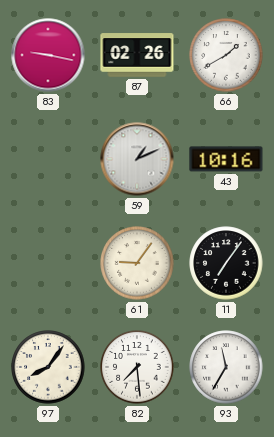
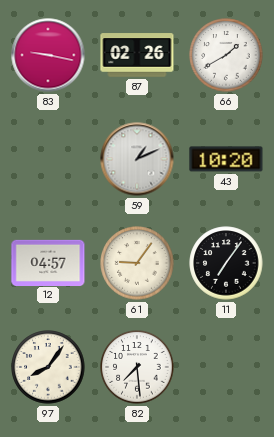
43: 10:16 -> 10:20
12: none -> 04:57
93: 11:35 -> none
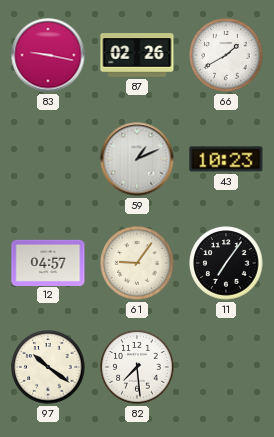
43: 10:20 -> 10:23
97: 8:06 -> 10:21
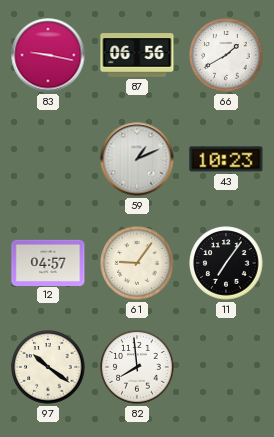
87: 02:26 -> 06:56
82: 7:29 -> 7:59
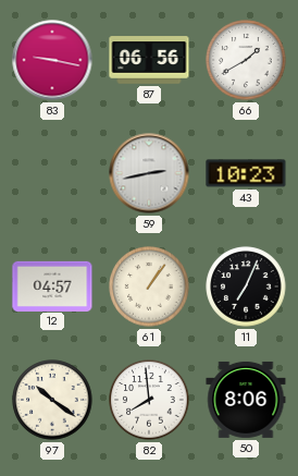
59: 1:11 -> 2:43
61: 9:06 -> 1:06
11: 7:06 -> 7:04
50: none -> 8:06
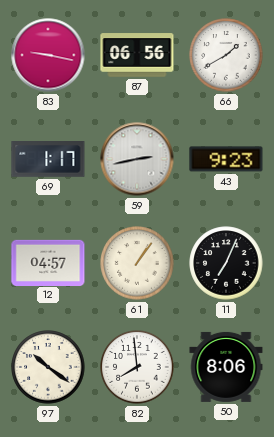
69: none -> 1:17
43: 10:23 -> 9:23
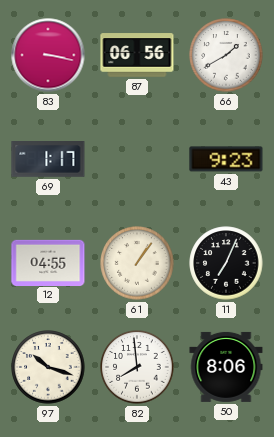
83: 9:17 -> 3:17
59: 2:43 -> none
12: 04:57 -> 04:55
97: 10:21 -> 10:18
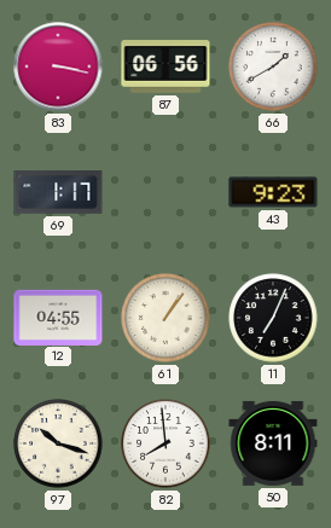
50: 8:06 -> 8:11
